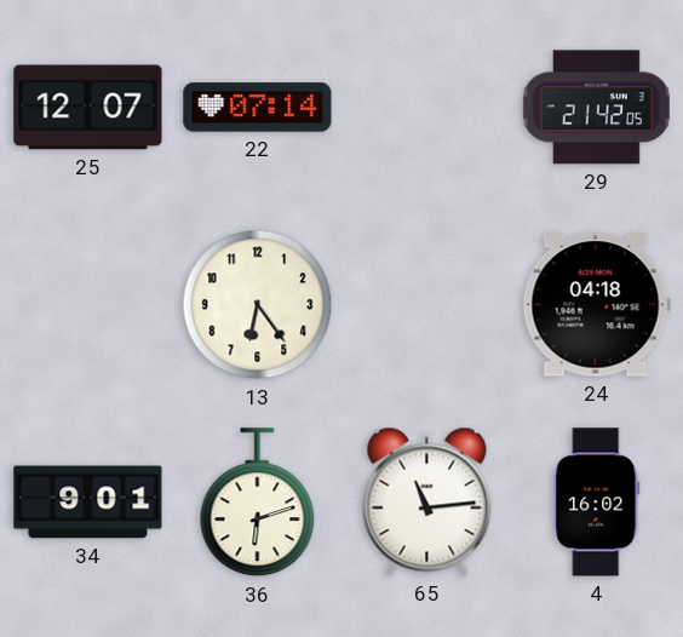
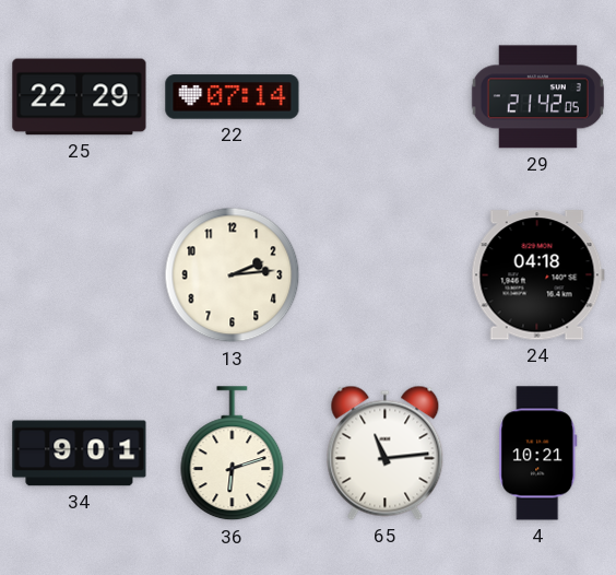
25: 12:07 -> 22:29
13: 6:24 -> 2:14
4: 16:02 -> 10:21
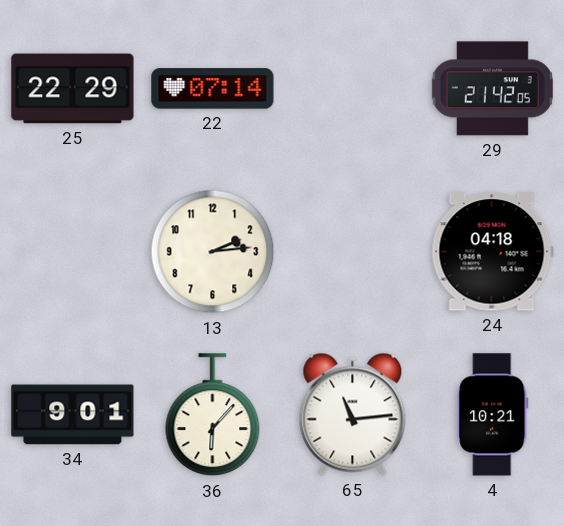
36: 6:12 -> 6:07
